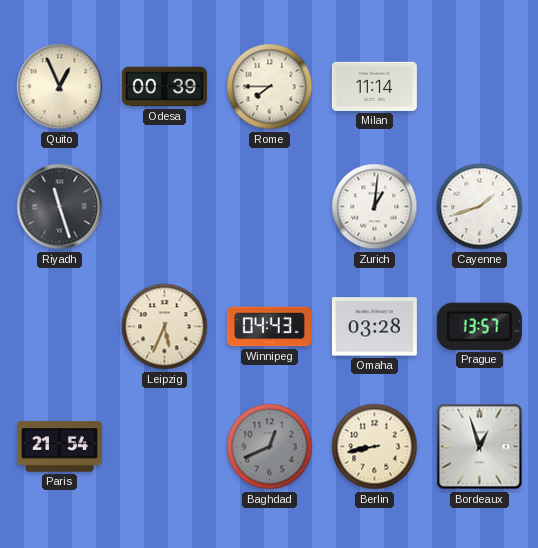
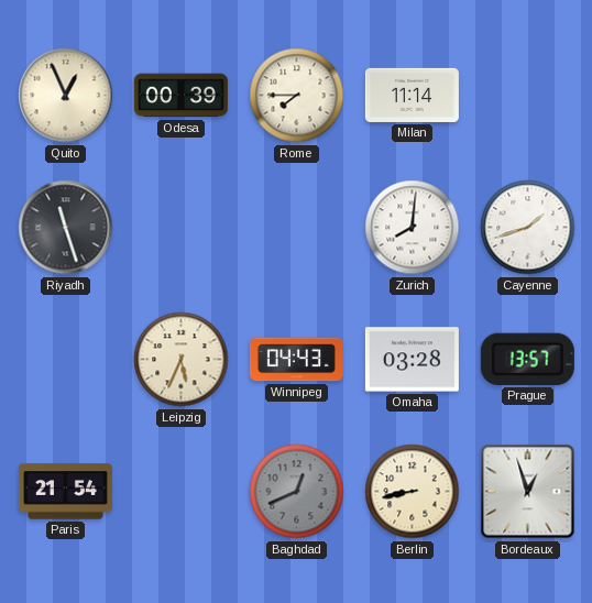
Zurich: 1:01 -> 8:01
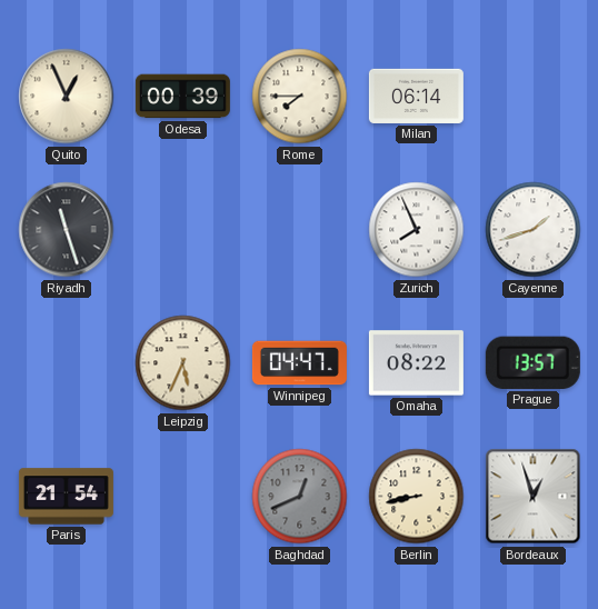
Milan: 11:14 -> 06:14
Zurich: 8:01 -> 7:56
Winnipeg: 04:43 -> 04:47
Omaha: 03:28 -> 08:22
